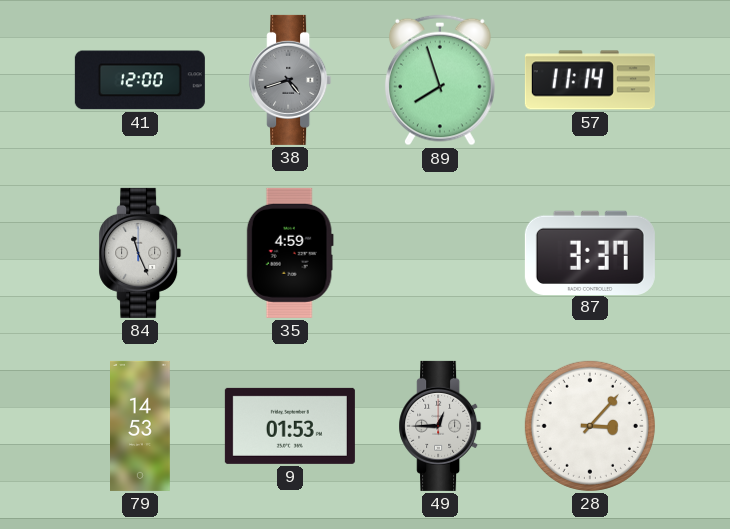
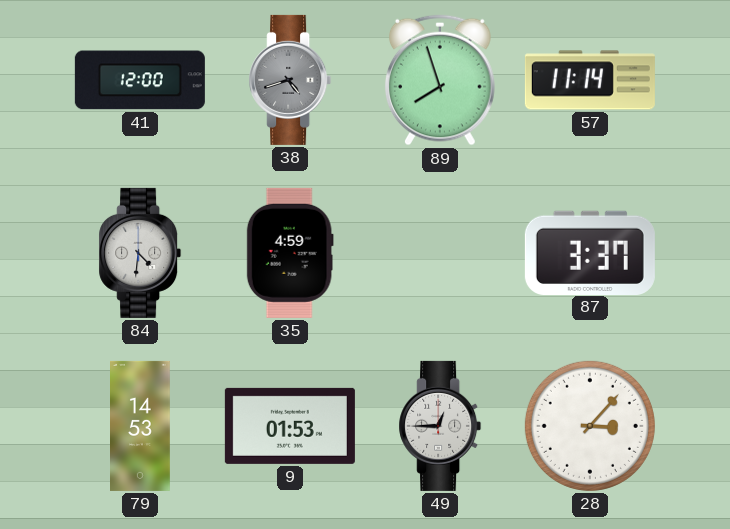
84: 11:26 -> 4:31
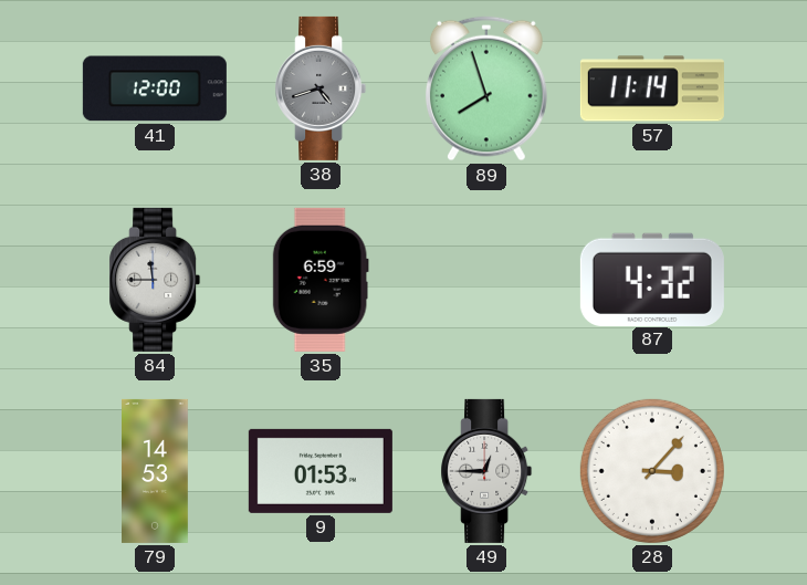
84: 4:31 -> 11:45
35: 4:59 -> 6:59
87: 3:37 -> 4:32
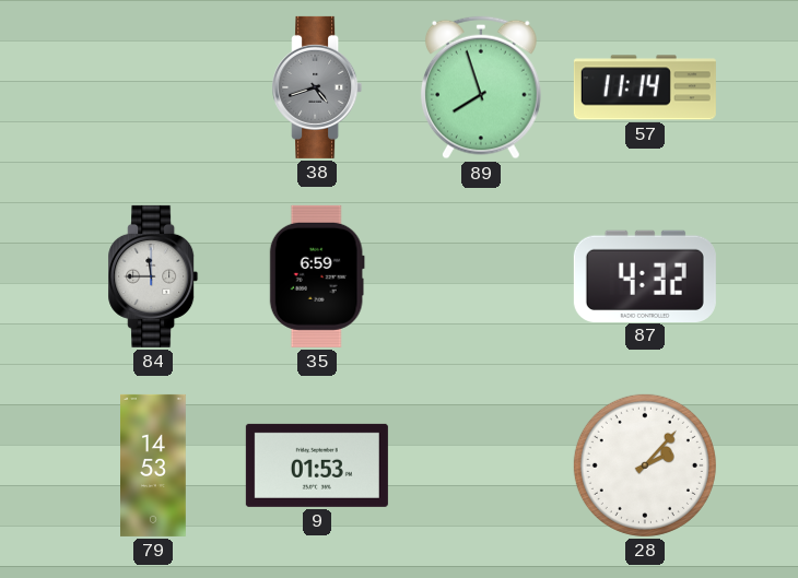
41: 12:00 -> none
49: 12:45 -> none
28: 3:07 -> 2:07
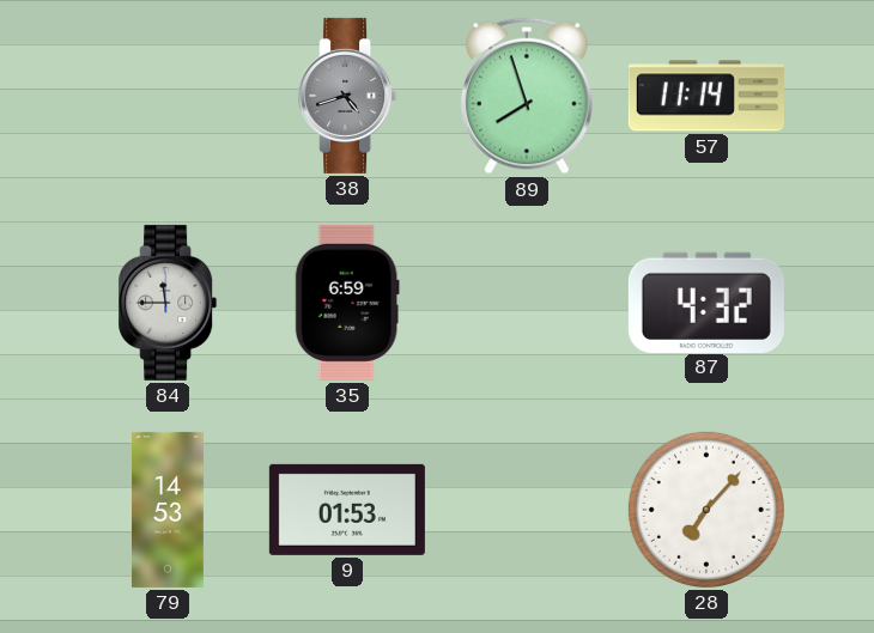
28: 2:07 -> 7:07
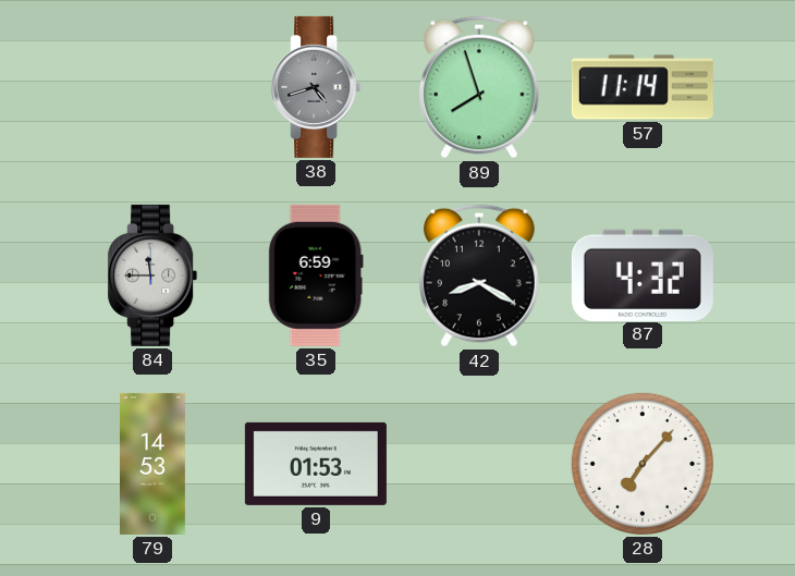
42: none -> 8:20
